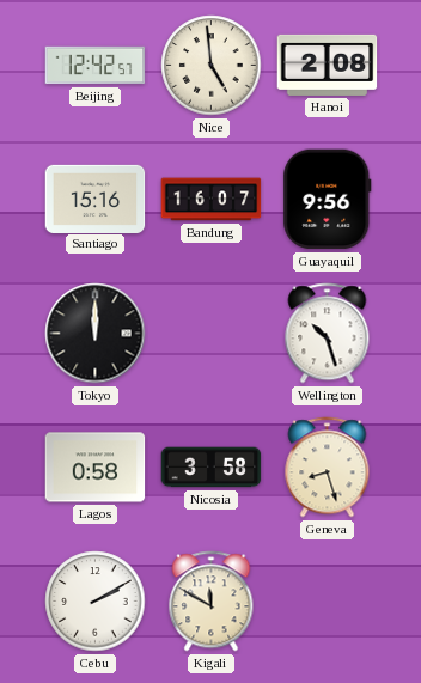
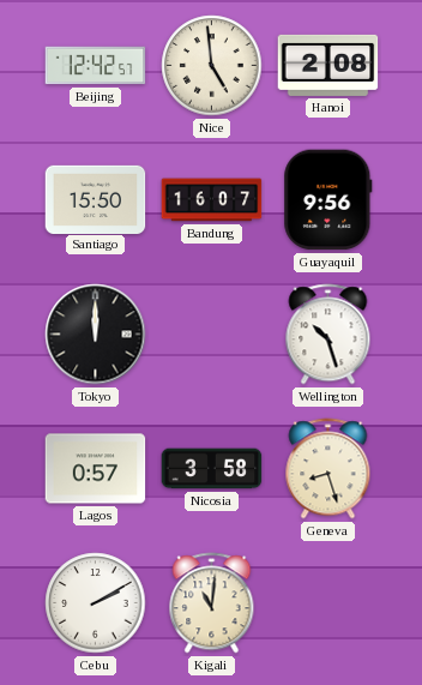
Santiago: 15:16 -> 15:50
Lagos: 0:58 -> 0:57
Kigali: 11:50 -> 11:01
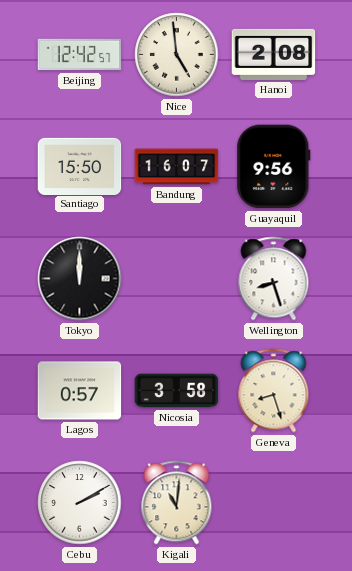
Wellington: 10:27 -> 8:27
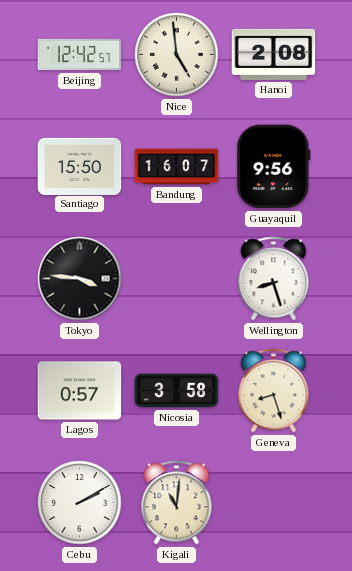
Tokyo: 12:00 -> 3:46
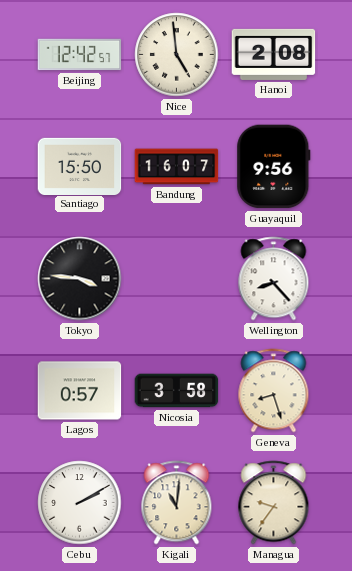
Wellington: 8:27 -> 8:23
Managua: none -> 9:36
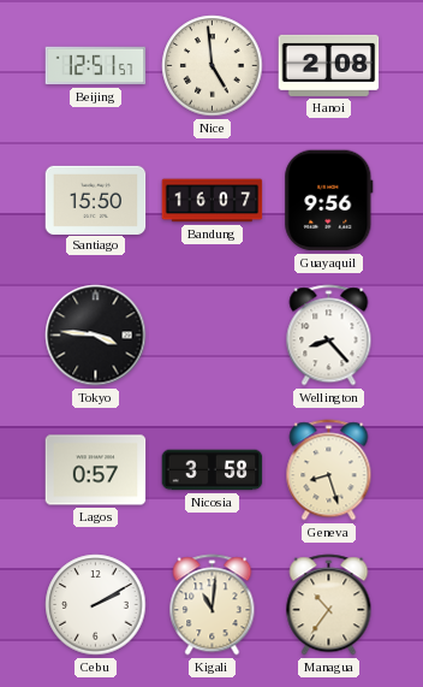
Beijing: 12:42 -> 12:51
Managua: 9:36 -> 10:36
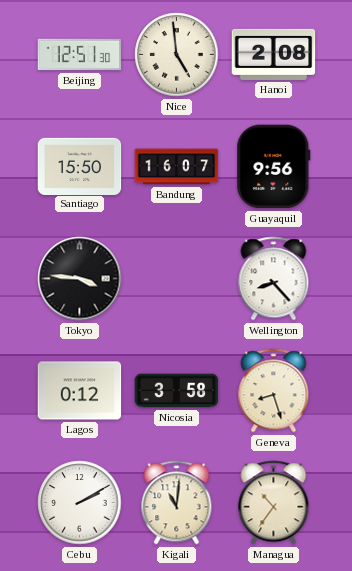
Beijing: 12:51:57 -> 12:51:30
Lagos: 0:57 -> 0:12
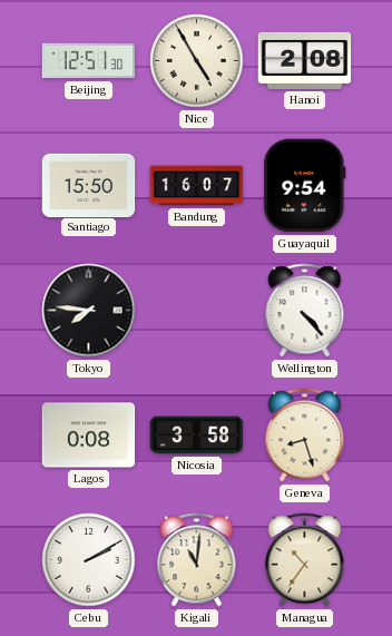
Nice: 4:59 -> 4:55
Guayaquil: 9:56 -> 9:54
Tokyo: 3:46 -> 7:46
Wellington: 8:23 -> 4:23
Lagos: 0:12 -> 0:08
